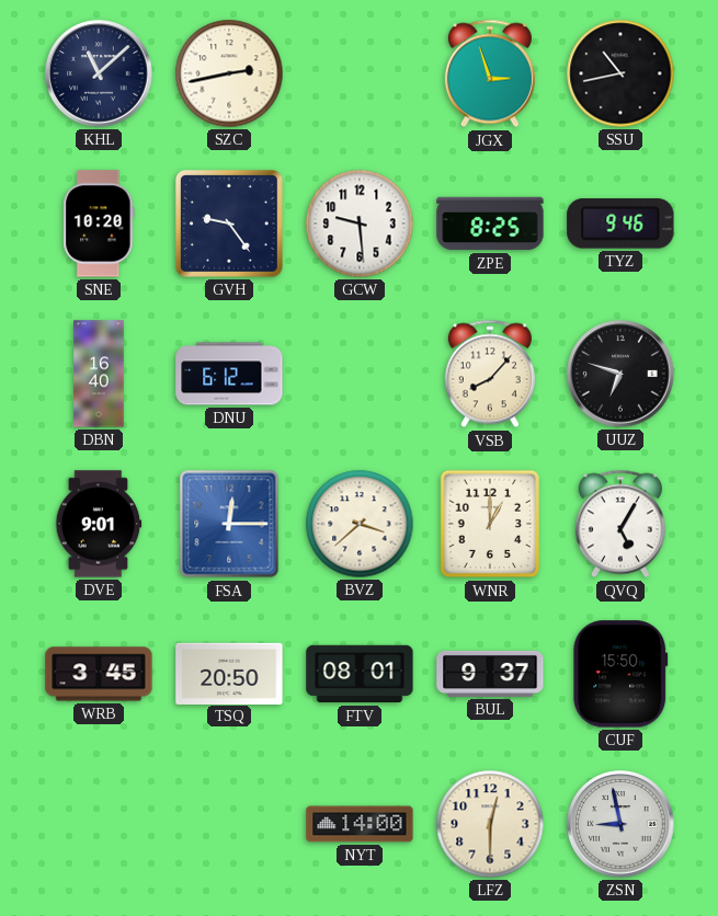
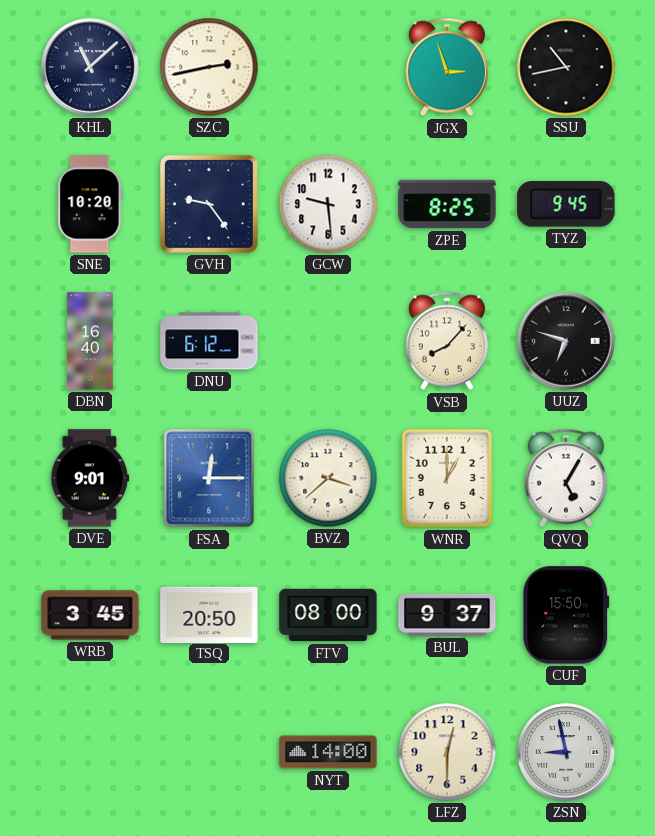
TYZ: 9:46 -> 9:45
FTV: 08:01 -> 08:00
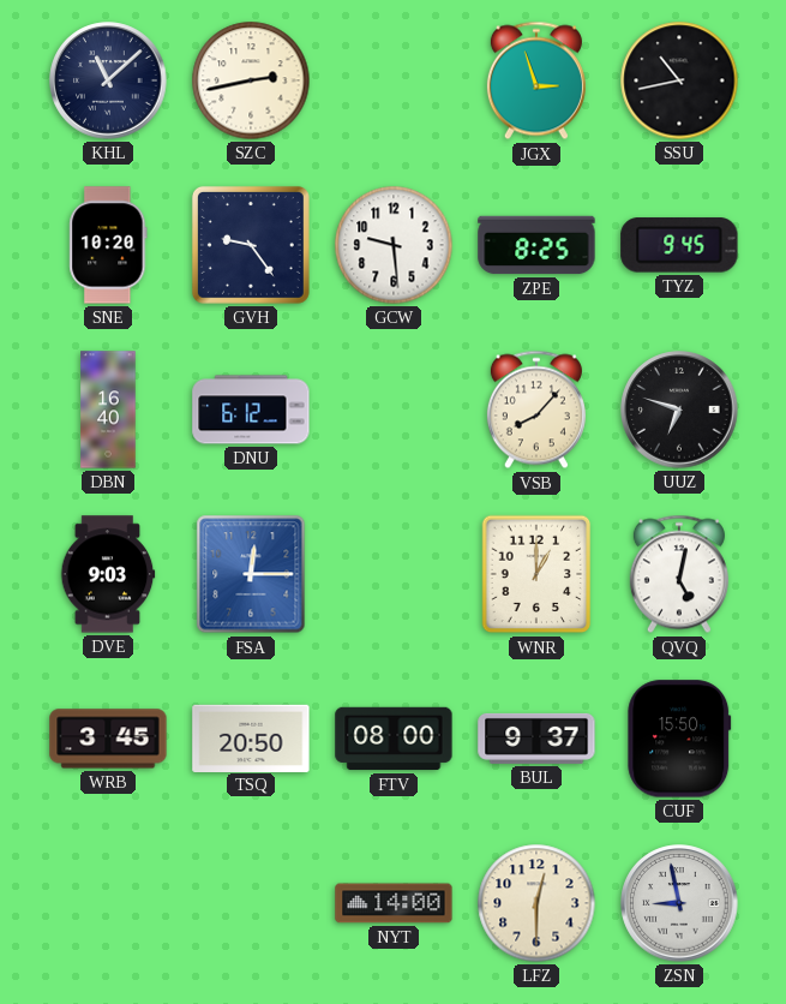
DVE: 9:01 -> 9:03
BVZ: 3:38 -> none
QVQ: 5:05 -> 5:02
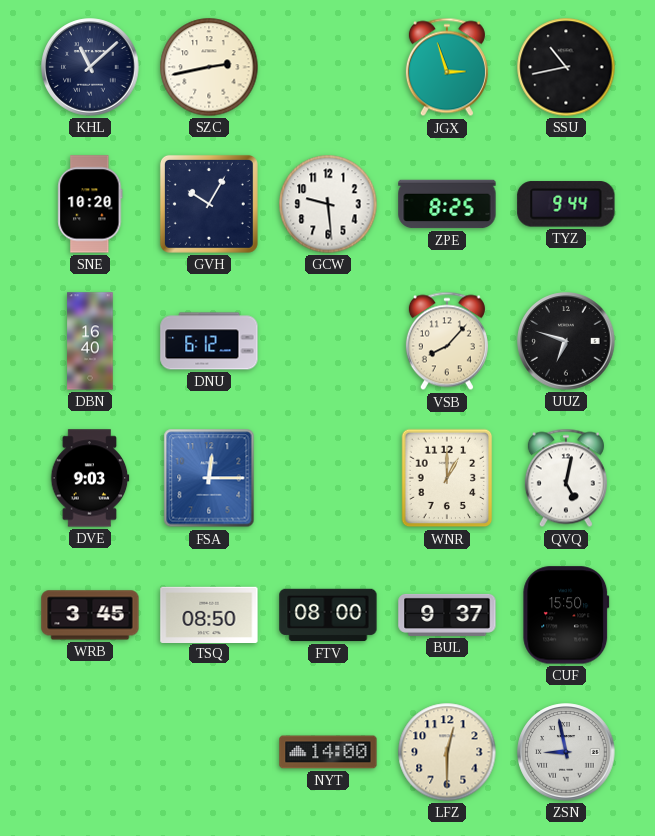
GVH: 9:24 -> 10:05
TYZ: 9:45 -> 9:44
TSQ: 20:50 -> 08:50
